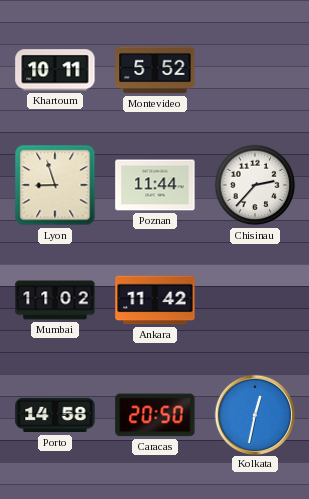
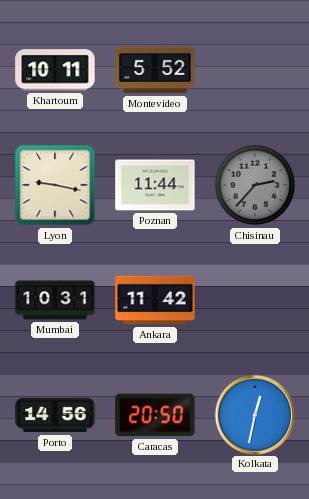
Lyon: 8:57 -> 9:17
Chisinau dial: white -> grey
Mumbai: 11:02 -> 10:31
Porto: 14:58 -> 14:56
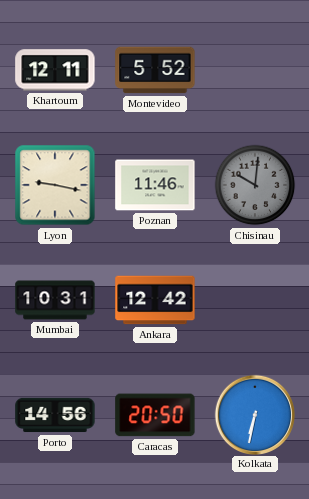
Khartoum: 10:11 -> 12:11
Poznan: 11:44 -> 11:46
Chisinau: 2:37 -> 10:01
Ankara: 11:42 -> 12:42
Kolkata: 12:32 -> 6:32
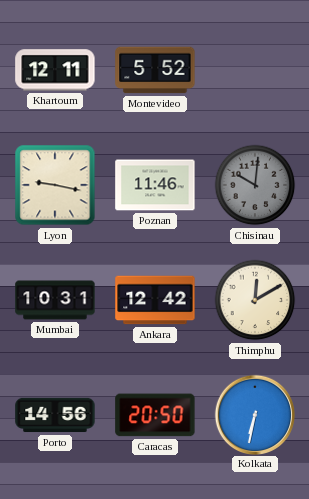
Thimphu: none -> 12:10
